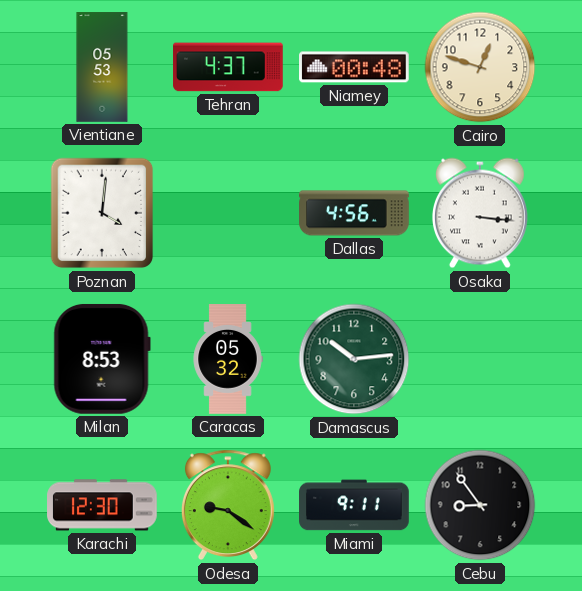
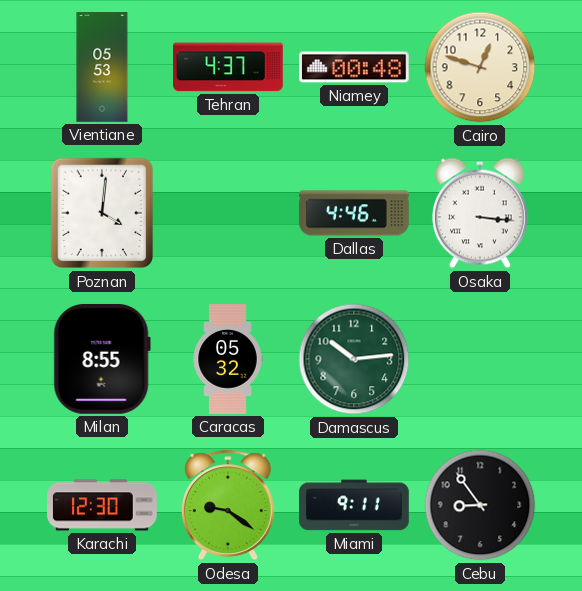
Dallas: 4:56 -> 4:46
Milan: 8:53 -> 8:55
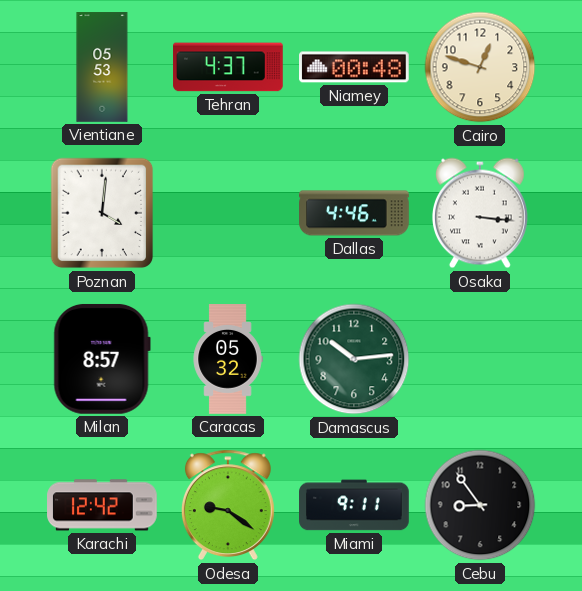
Milan: 8:55 -> 8:57
Karachi: 12:30 -> 12:42
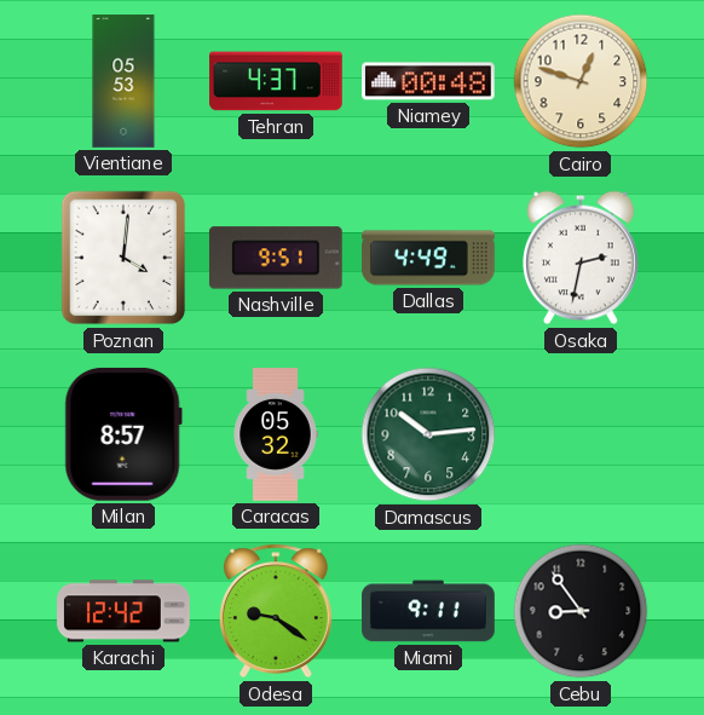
Nashville: none -> 9:51
Dallas: 4:46 -> 4:49
Osaka: 3:16 -> 2:32
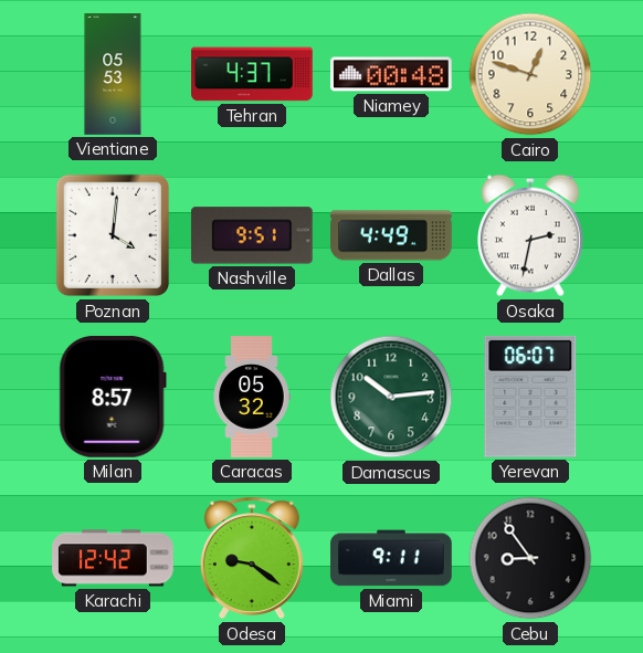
Yerevan: none -> 06:07
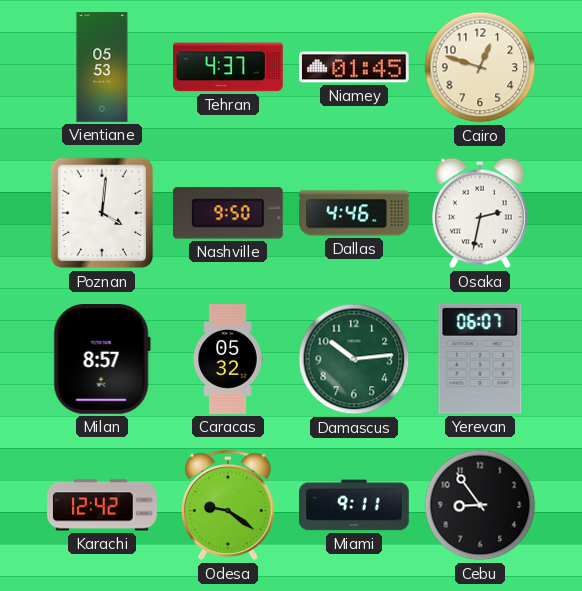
Niamey: 00:48 -> 01:45
Nashville: 9:51 -> 9:50
Dallas: 4:49 -> 4:46
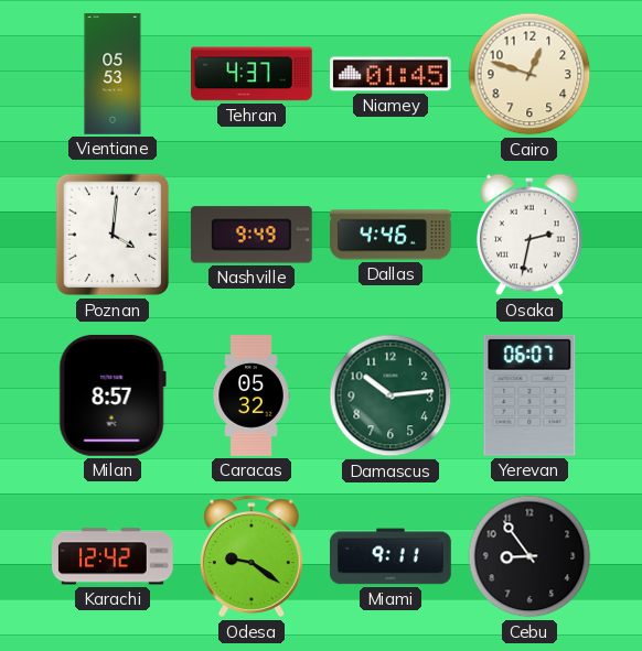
Nashville: 9:50 -> 9:49
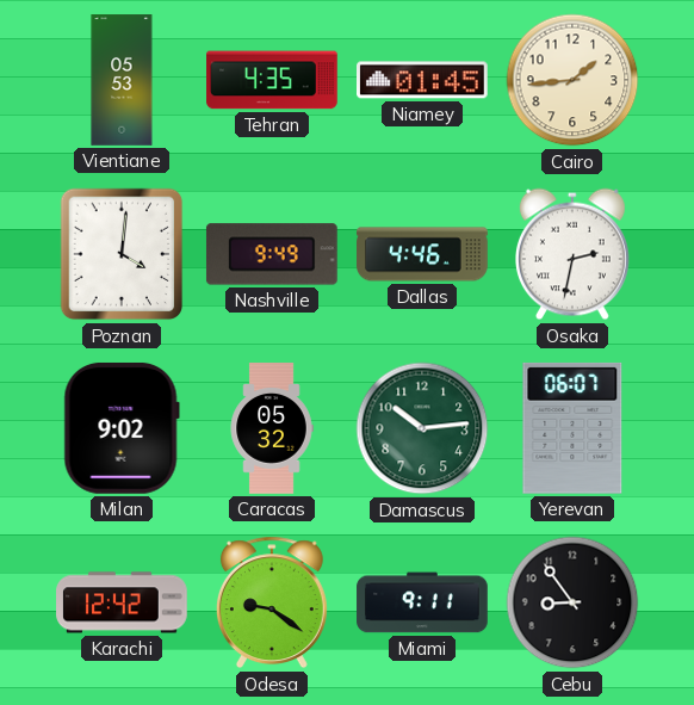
Tehran: 4:37 -> 4:35
Cairo: 12:48 -> 1:44
Milan: 8:57 -> 9:02
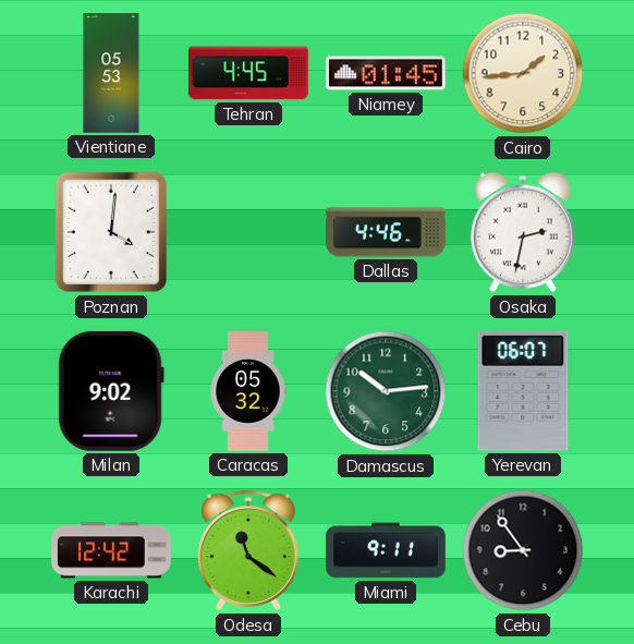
Tehran: 4:35 -> 4:45
Nashville: 9:49 -> none
Odesa: 9:21 -> 11:21
